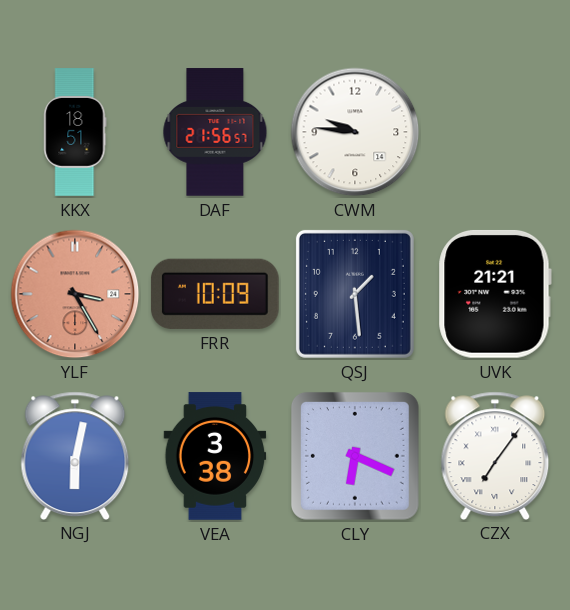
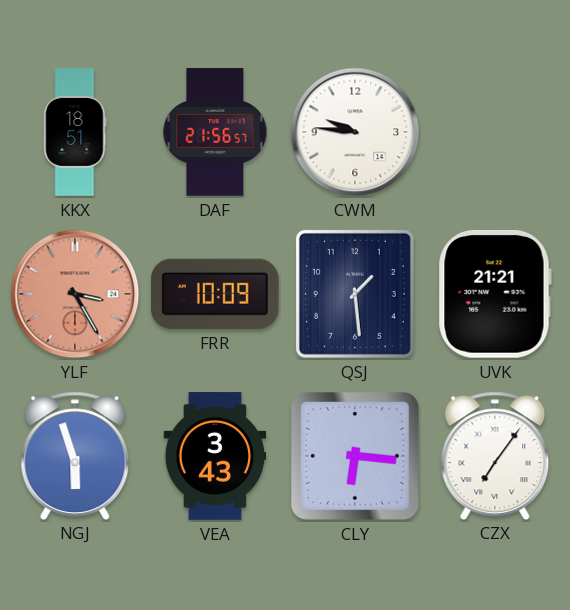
NGJ: 6:02 -> 5:57
VEA: 3:38 -> 3:43
CLY: 6:19 -> 6:16
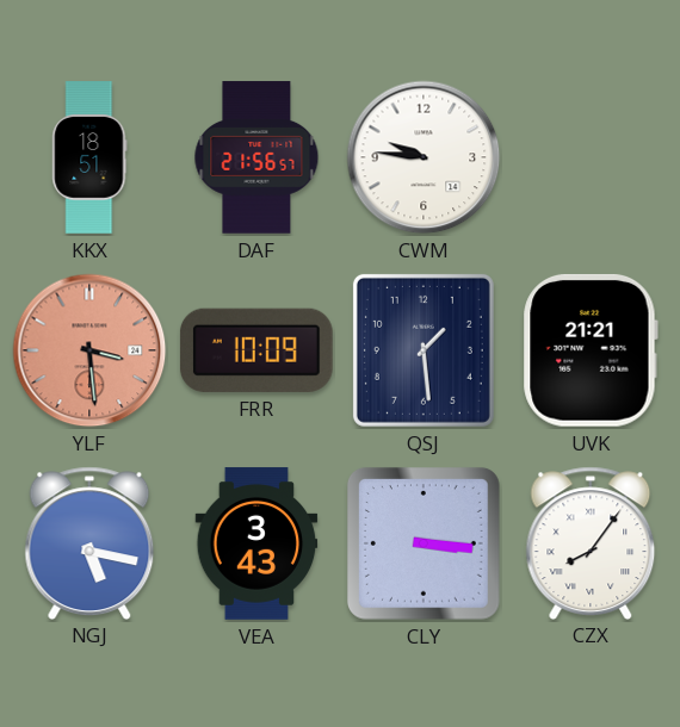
YLF: 3:25 -> 3:29
NGJ: 5:57 -> 5:17
CLY: 6:16 -> 3:16
CZX: 7:06 -> 8:06
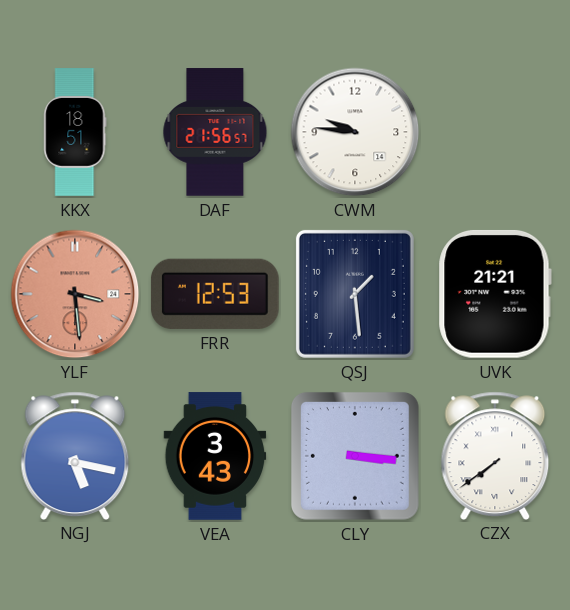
FRR: 10:09 -> 12:53
CZX: 8:06 -> 7:39
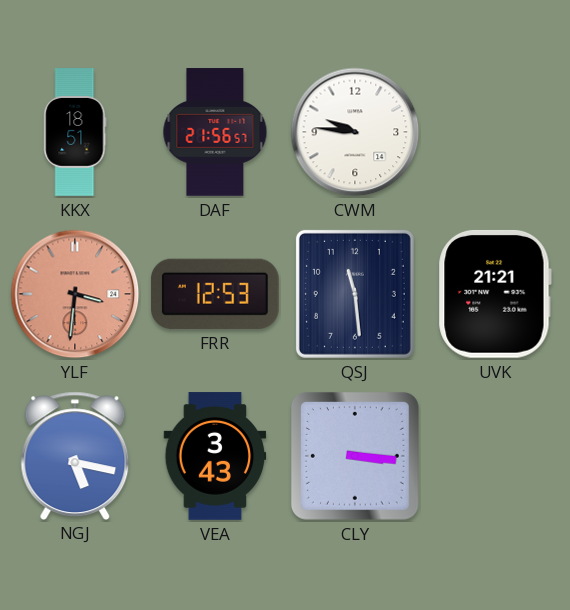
YLF: 3:29 -> 3:31
QSJ: 1:29 -> 11:29
CZX: 7:39 -> none
